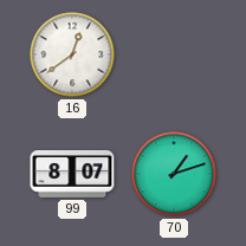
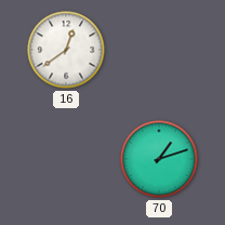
99: 8:07 -> none
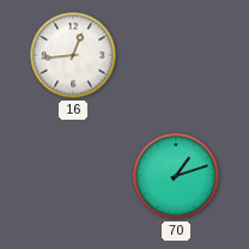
16: 12:39 -> 12:44
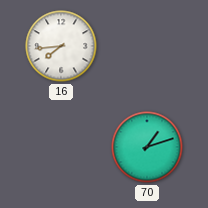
16: 12:44 -> 7:44
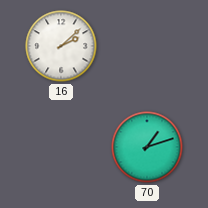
16: 7:44 -> 2:08
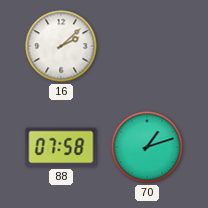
88: none -> 07:58
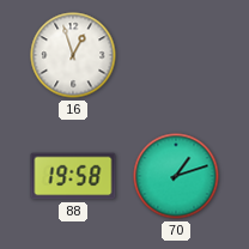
16: 2:08 -> 12:57
88: 07:58 -> 19:58
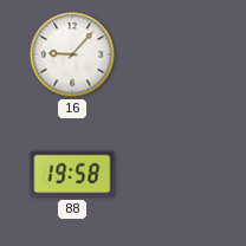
16: 12:57 -> 9:07
70: 1:12 -> none
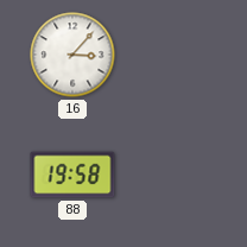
16: 9:07 -> 3:07
